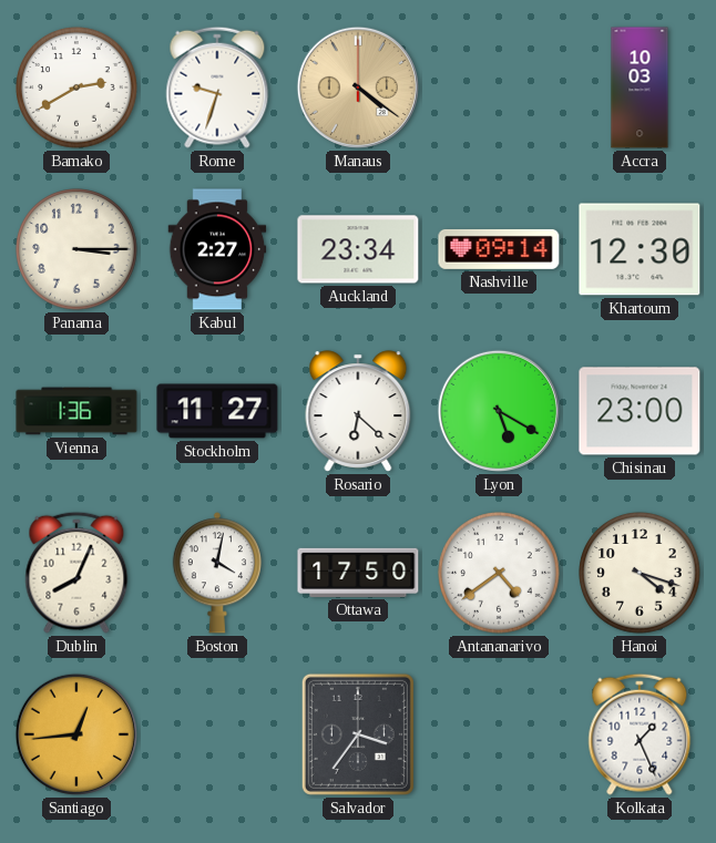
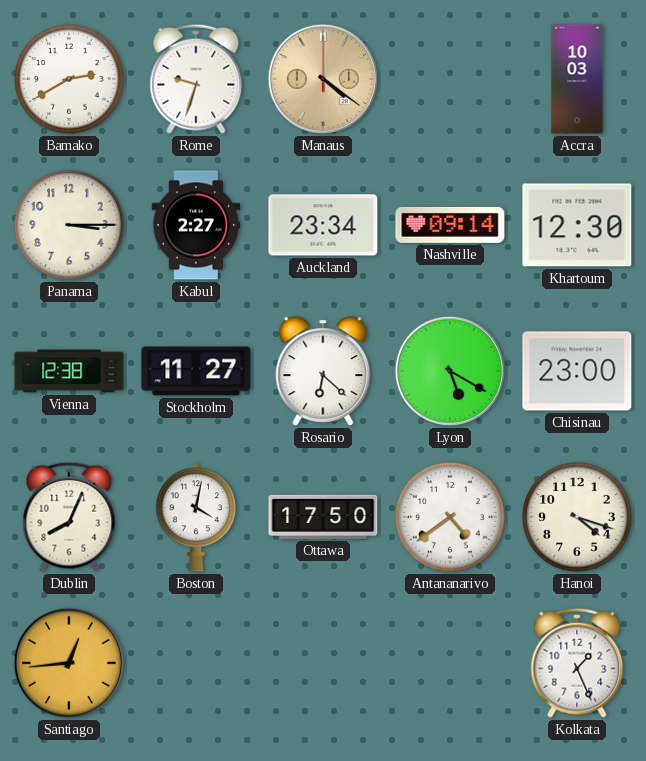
Vienna: 1:36 -> 12:38
Salvador: 3:36 -> none
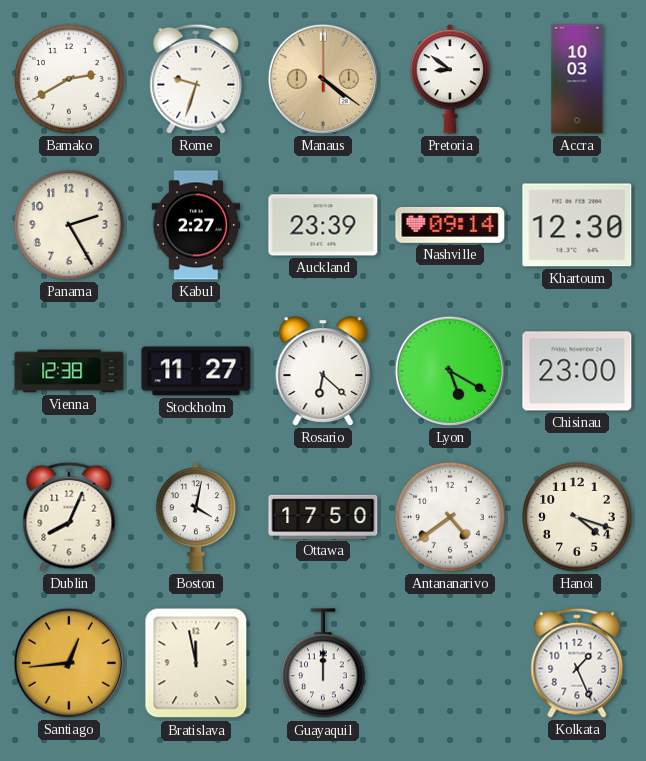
Pretoria: none -> 8:51
Panama: 3:15 -> 2:25
Auckland: 23:34 -> 23:39
Bratislava: none -> 11:58
Guayaquil: none -> 12:00
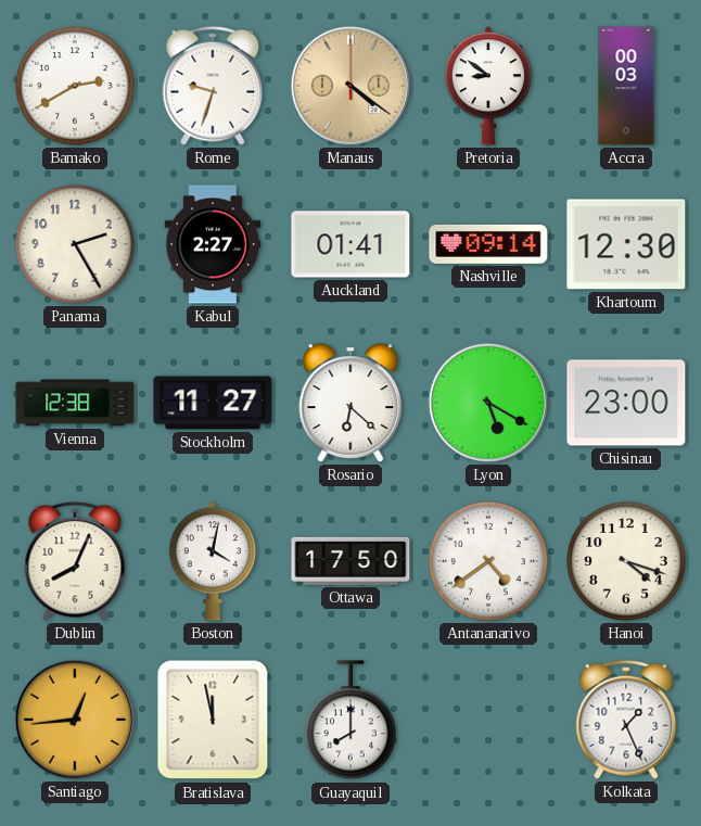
Accra: 10:03 -> 00:03
Auckland: 23:39 -> 01:41
Guayaquil: 12:00 -> 8:00
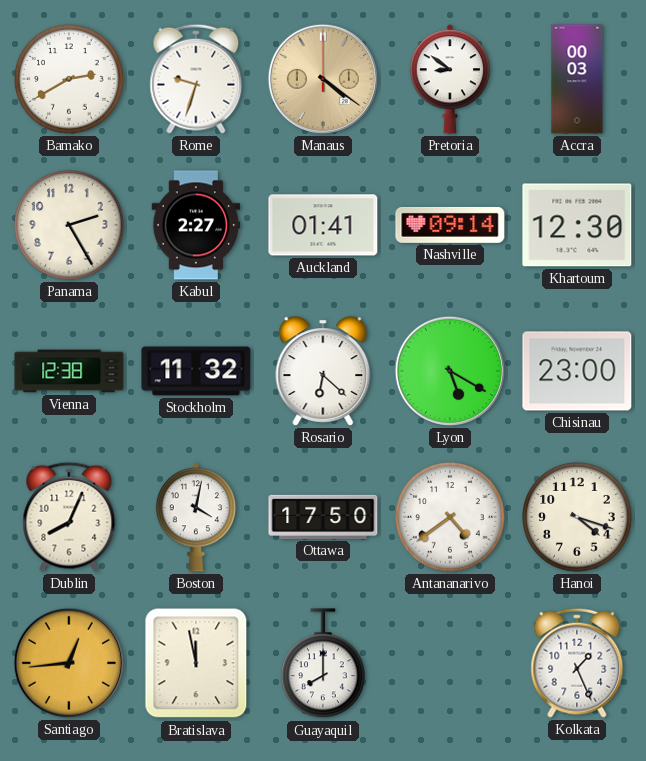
Stockholm: 11:27 -> 11:32
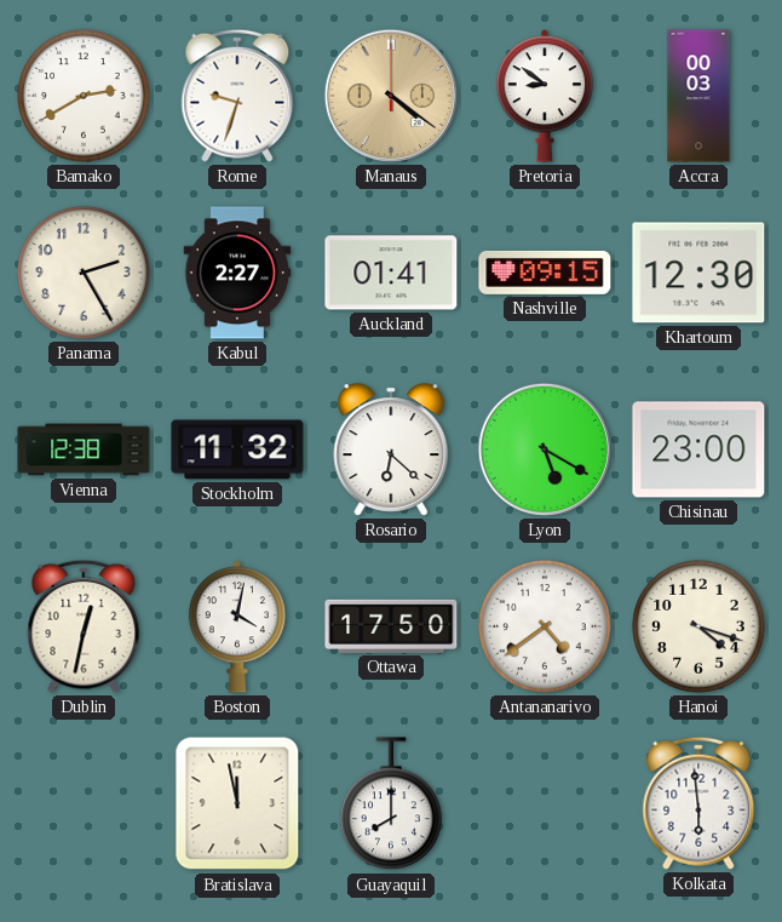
Nashville: 09:14 -> 09:15
Dublin: 8:04 -> 12:32
Santiago: 12:44 -> none
Kolkata: 1:26 -> 5:59
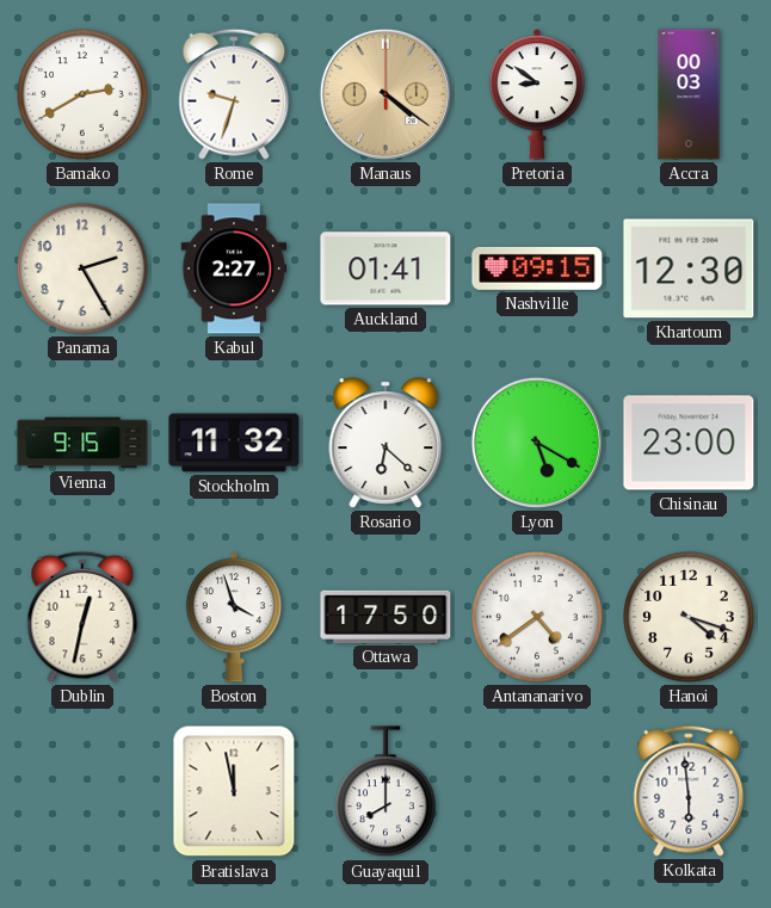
Vienna: 12:38 -> 9:15
Boston: 4:02 -> 3:57
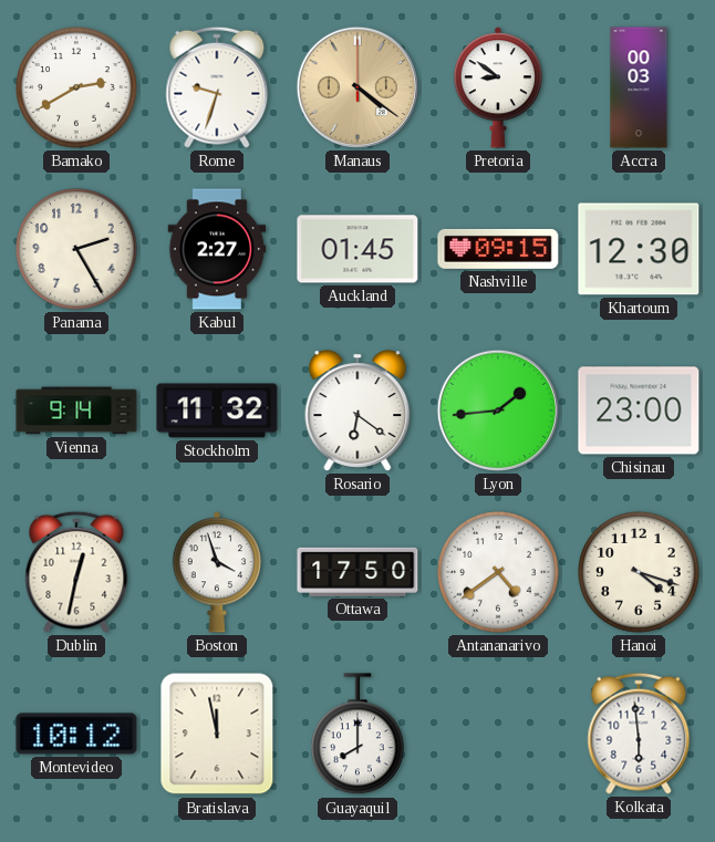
Auckland: 01:41 -> 01:45
Vienna: 9:15 -> 9:14
Rosario: 6:22 -> 6:21
Lyon: 5:20 -> 1:44
Montevideo: none -> 10:12
